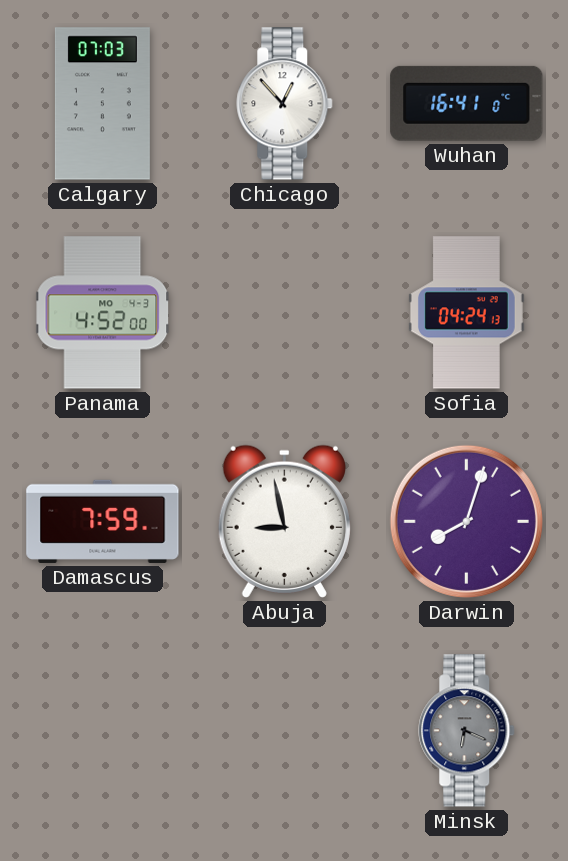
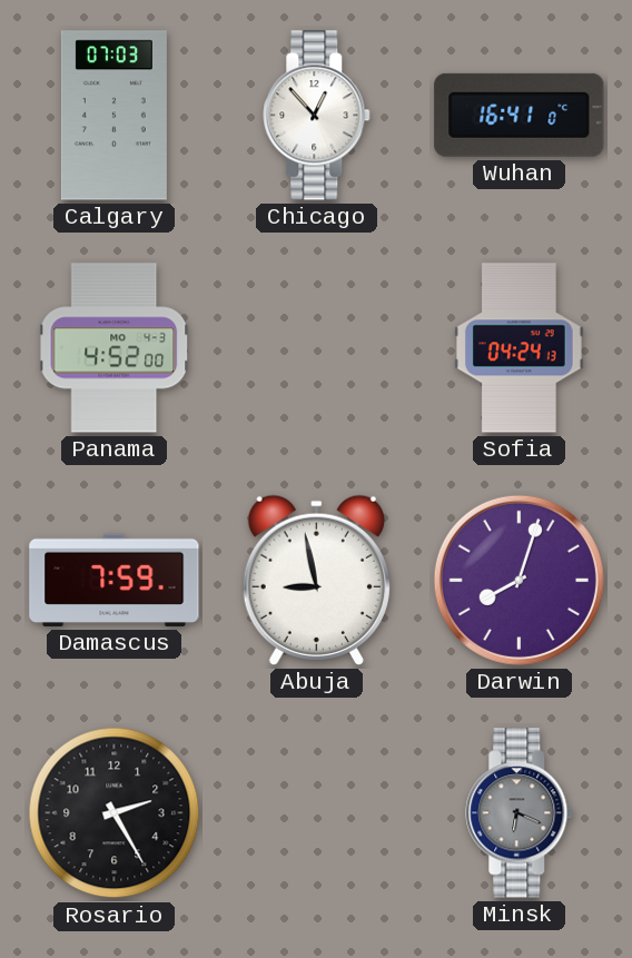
Rosario: none -> 2:25
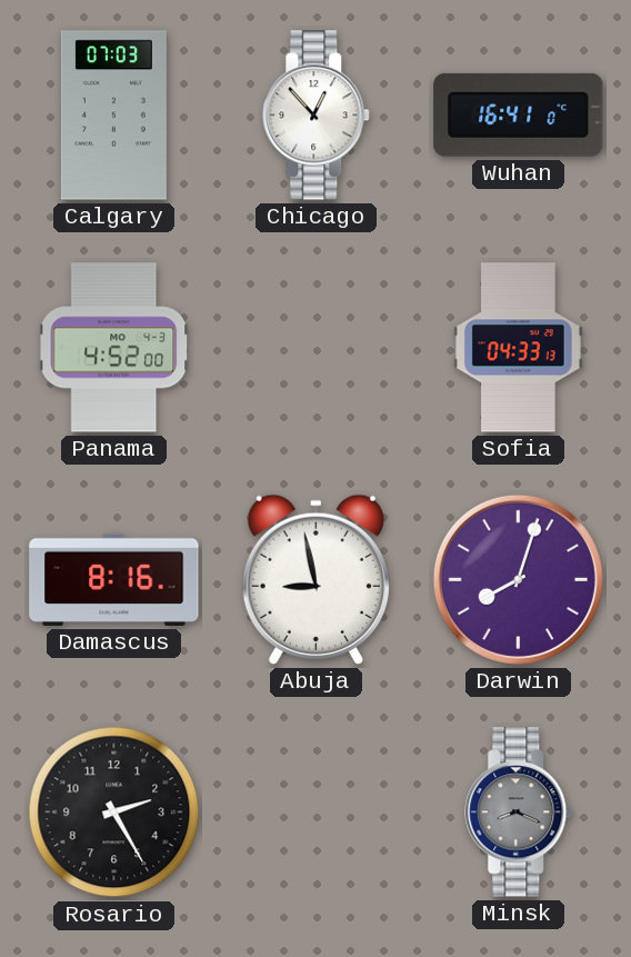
Sofia: 04:24 -> 04:33
Damascus: 7:59 -> 8:16
Minsk: 6:19 -> 8:19
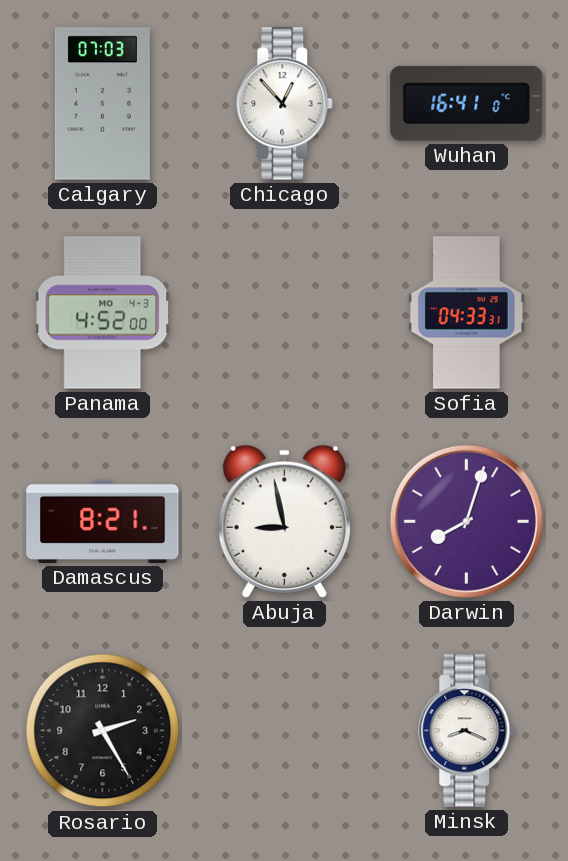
Sofia: 04:33:13 -> 04:33:31
Damascus: 8:16 -> 8:21
Minsk dial: grey -> white
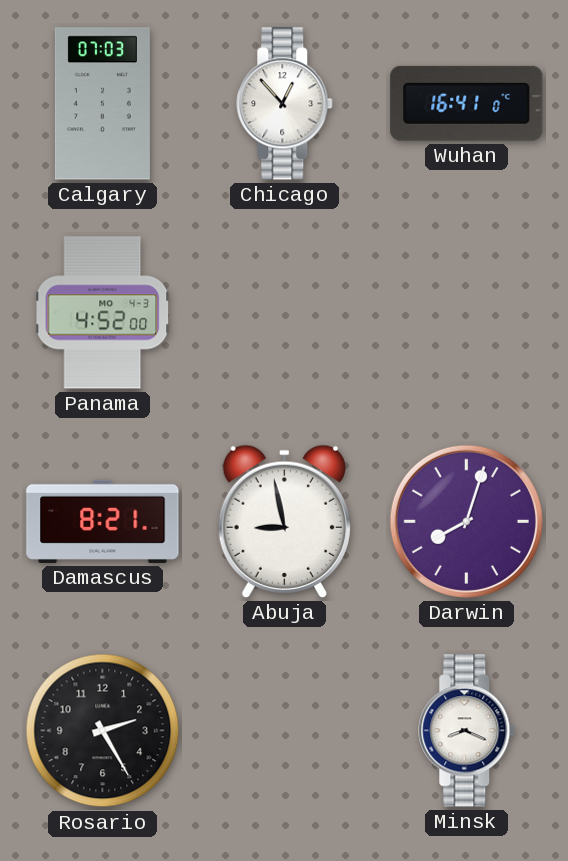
Sofia: 04:33 -> none
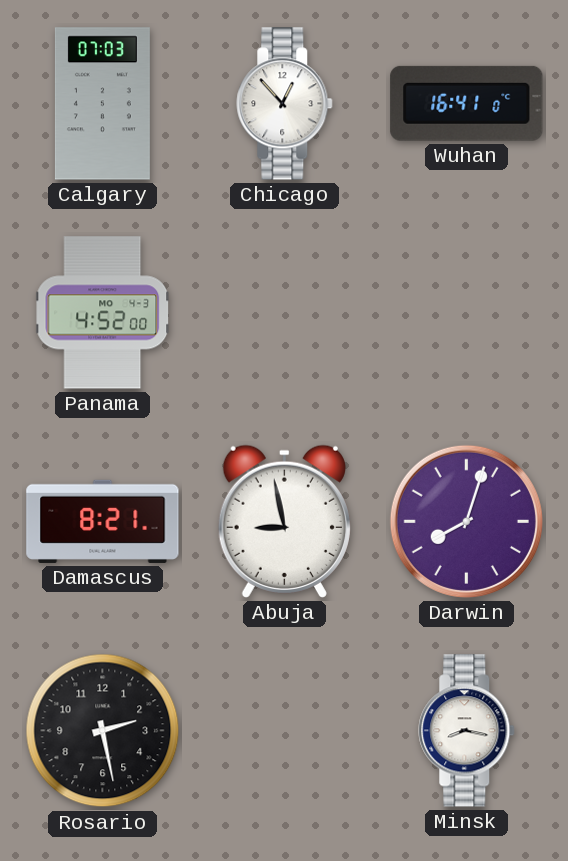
Rosario: 2:25 -> 2:28
Minsk: 8:19 -> 8:17
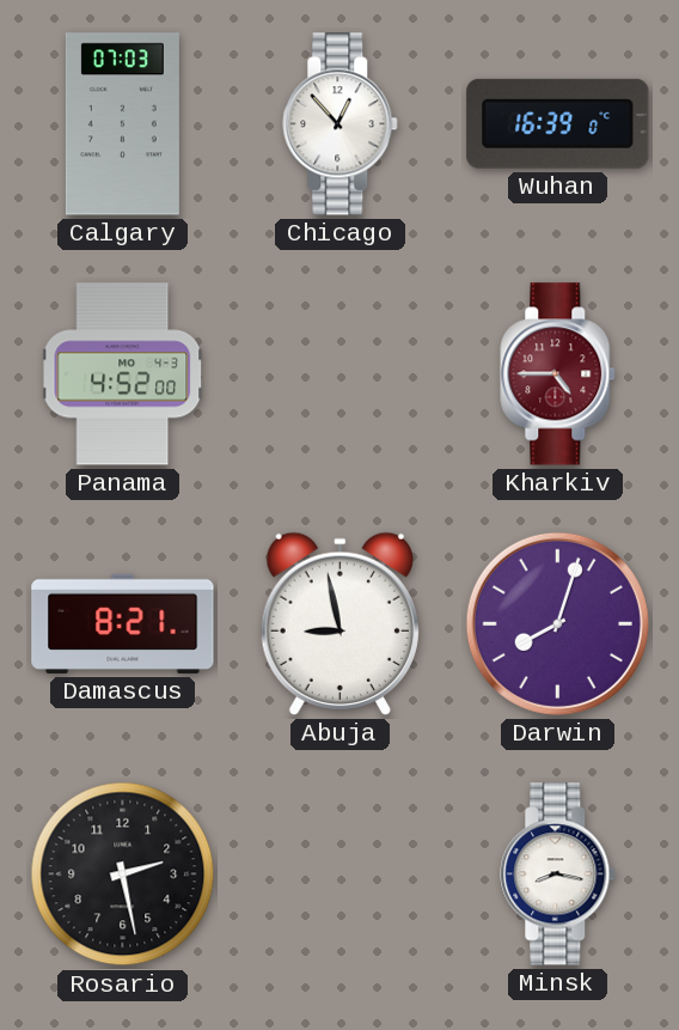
Wuhan: 16:41 -> 16:39
Kharkiv: none -> 4:45
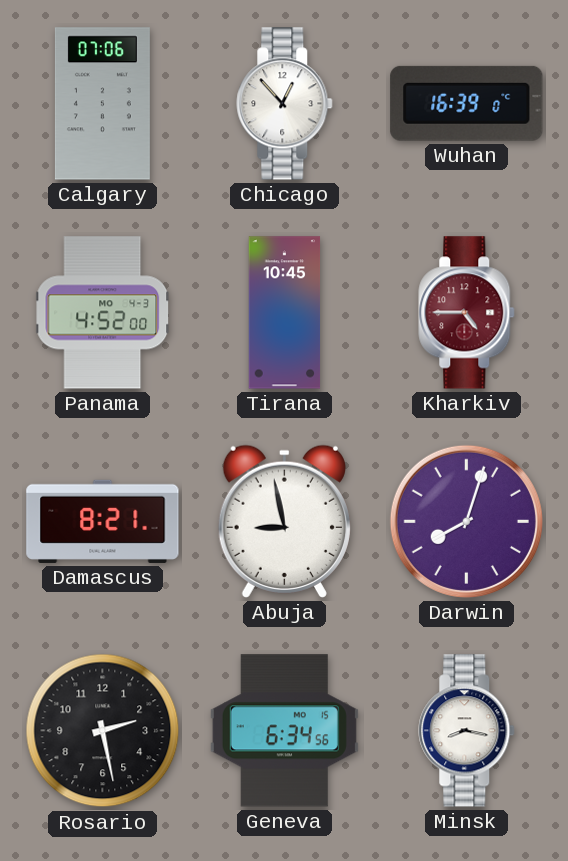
Calgary: 07:03 -> 07:06
Tirana: none -> 10:45
Geneva: none -> 6:34
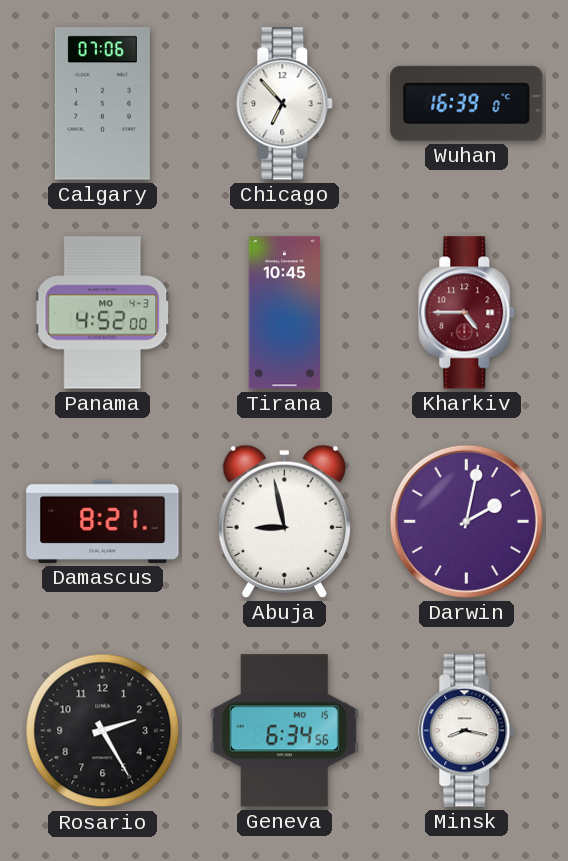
Chicago: 12:53 -> 6:53
Darwin: 8:03 -> 2:02
Rosario: 2:28 -> 2:25
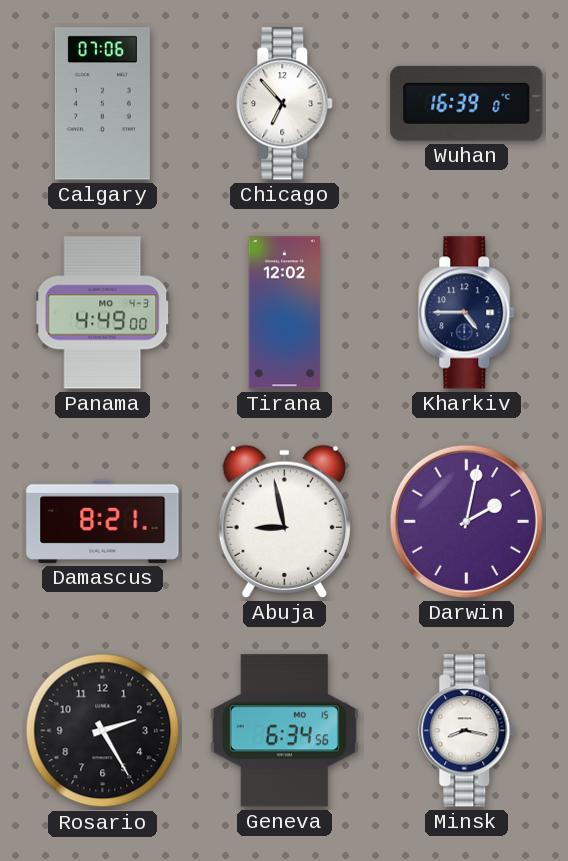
Panama: 4:52 -> 4:49
Tirana: 10:45 -> 12:02
Kharkiv dial: burgundy -> navy
